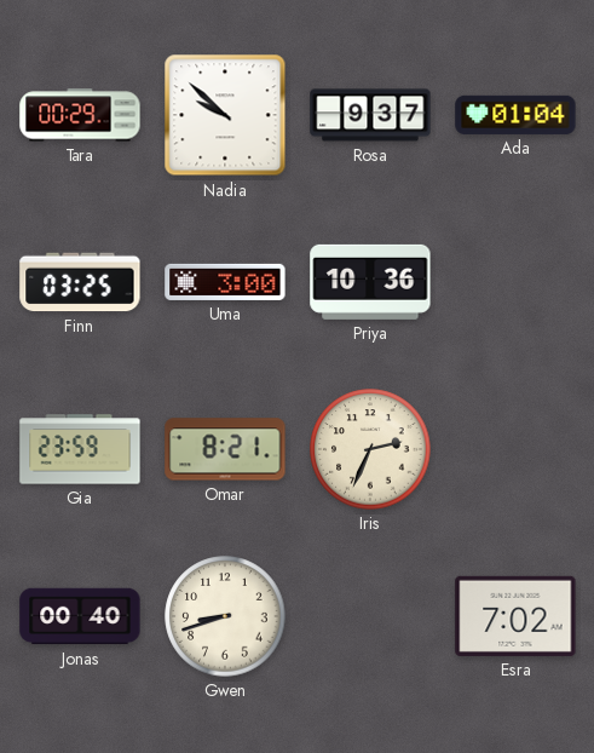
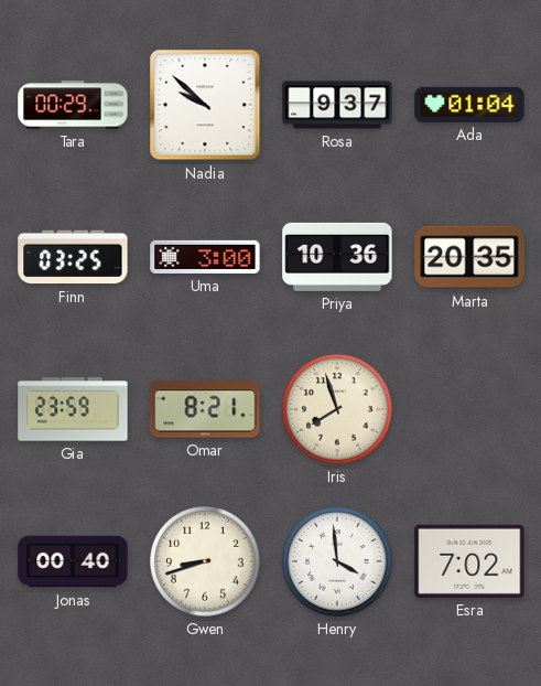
Marta: none -> 20:35
Iris: 2:34 -> 7:57
Henry: none -> 3:59
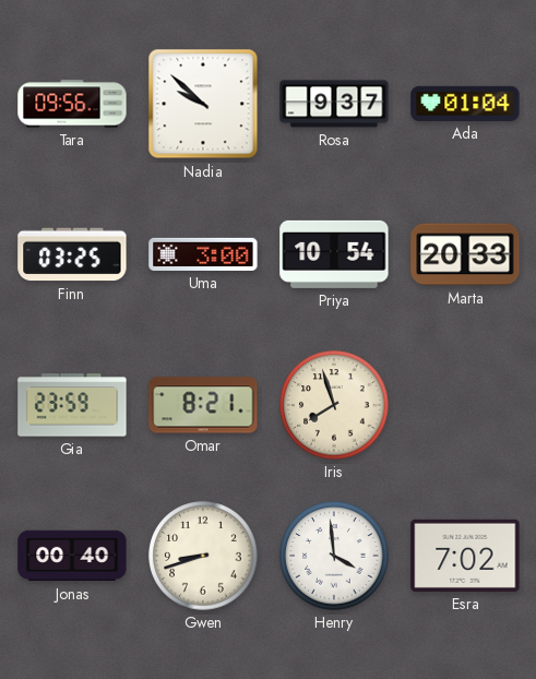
Tara: 00:29 -> 09:56
Priya: 10:36 -> 10:54
Marta: 20:35 -> 20:33
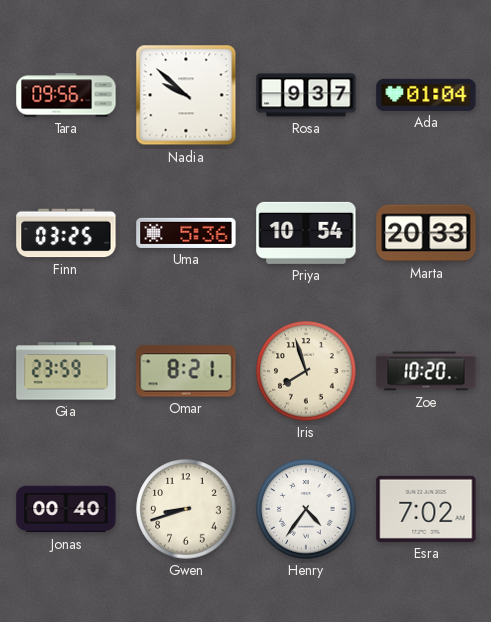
Uma: 3:00 -> 5:36
Zoe: none -> 10:20
Henry: 3:59 -> 4:36
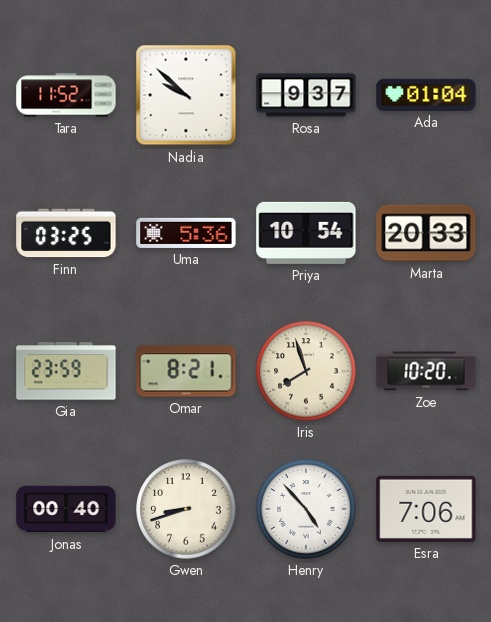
Tara: 09:56 -> 11:52
Henry: 4:36 -> 4:53
Esra: 7:02 -> 7:06
